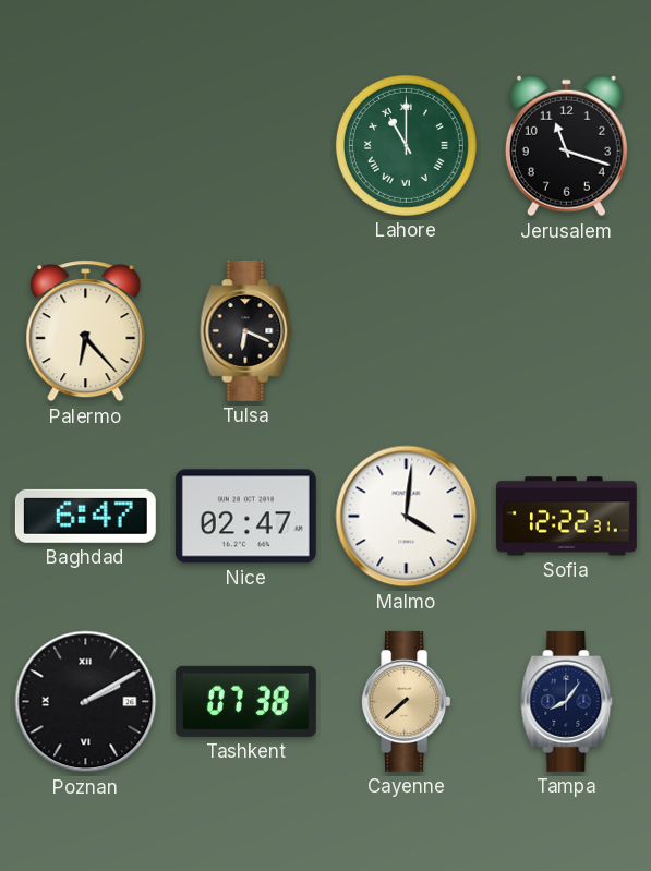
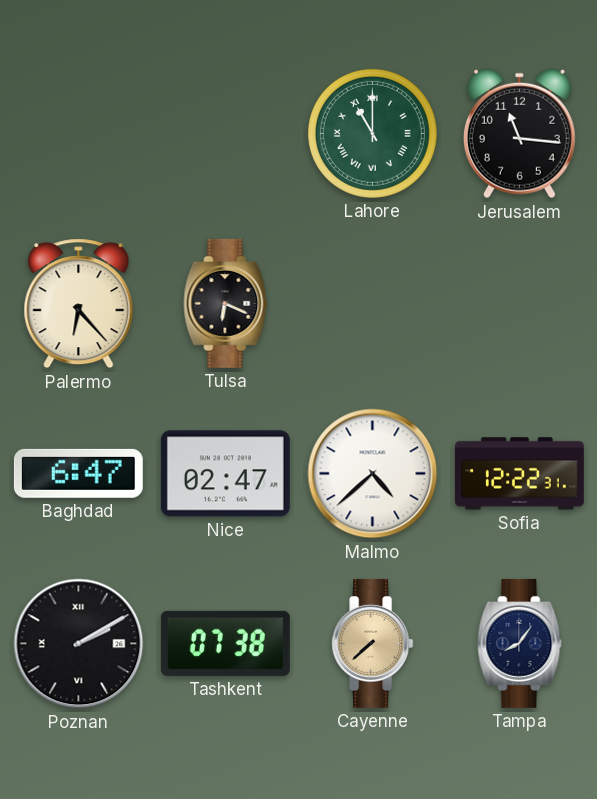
Jerusalem: 11:18 -> 11:16
Malmo: 4:01 -> 4:38
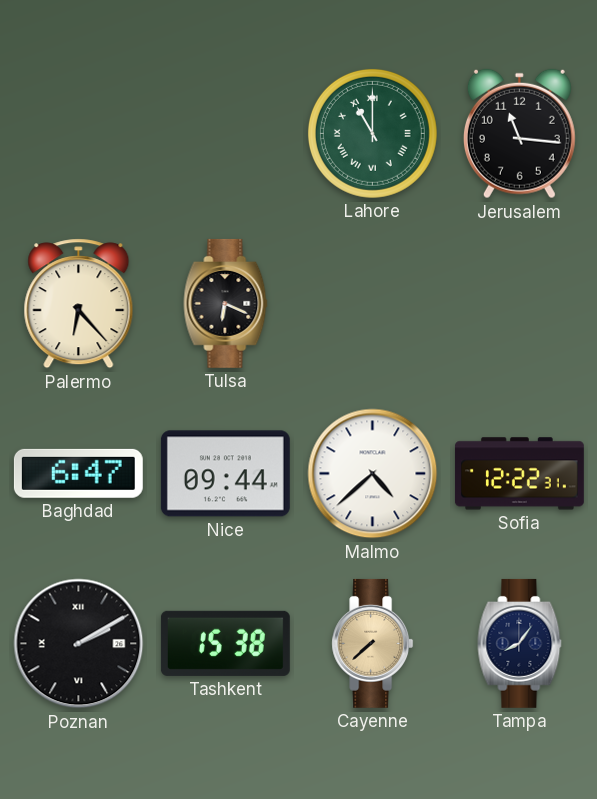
Nice: 02:47 -> 09:44
Tashkent: 07:38 -> 15:38
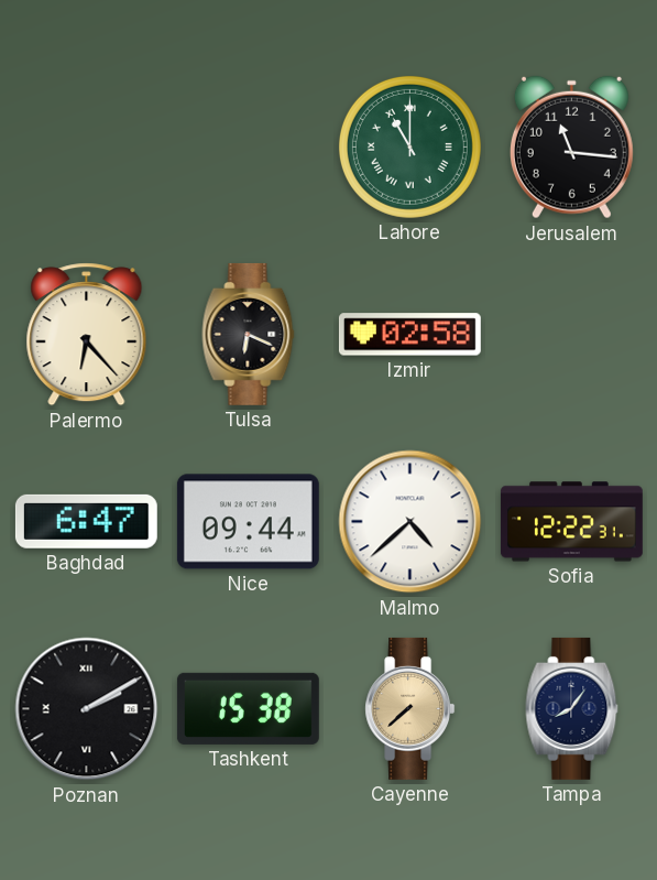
Izmir: none -> 02:58
